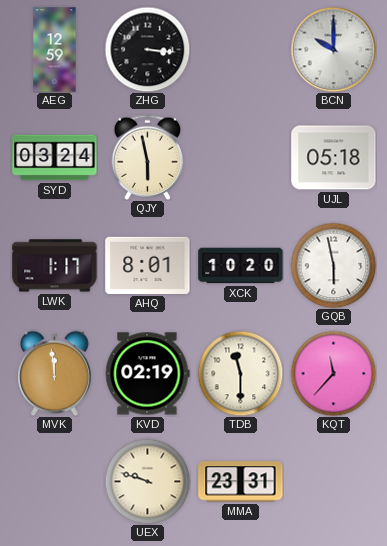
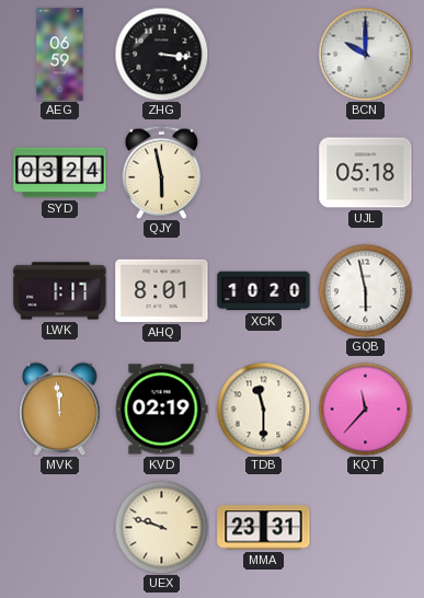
AEG: 12:59 -> 06:59
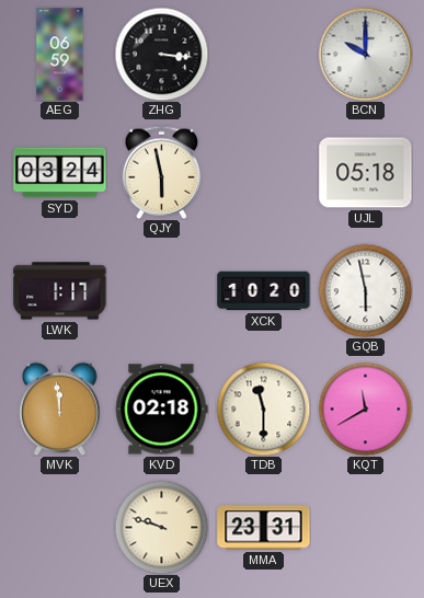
AHQ: 8:01 -> none
KVD: 02:19 -> 02:18
KQT: 11:37 -> 11:40
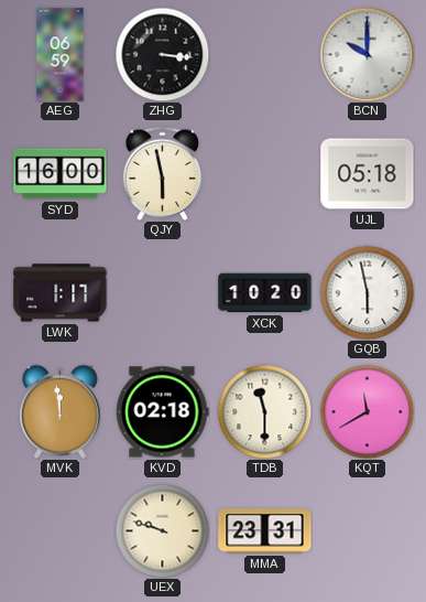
SYD: 03:24 -> 16:00
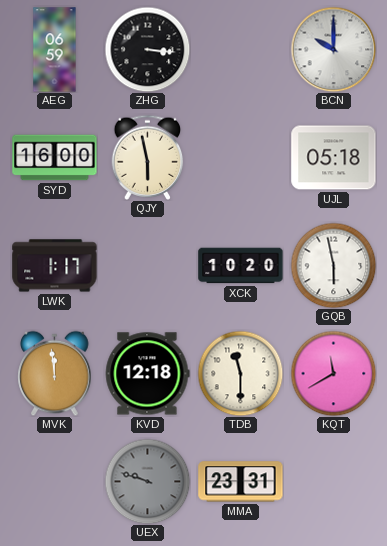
KVD: 02:18 -> 12:18
UEX dial: cream -> grey
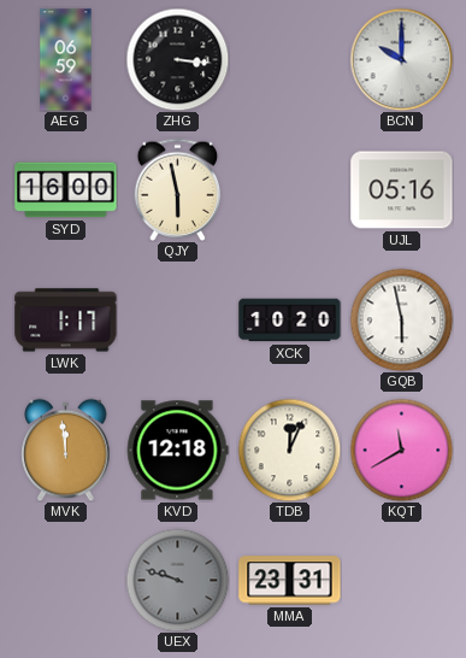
UJL: 05:18 -> 05:16
TDB: 11:30 -> 12:04
